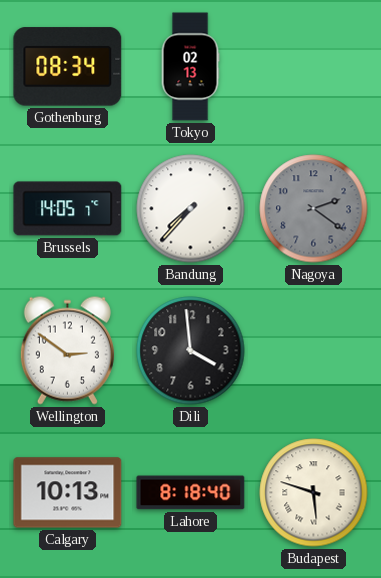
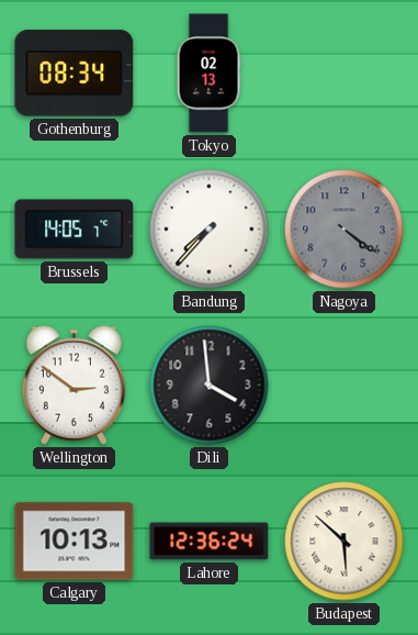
Nagoya: 2:21 -> 4:21
Lahore: 8:18 -> 12:36
Budapest: 5:48 -> 5:52
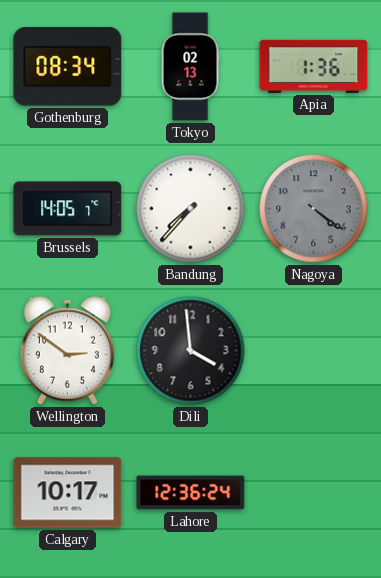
Apia: none -> 1:36
Calgary: 10:13 -> 10:17
Budapest: 5:52 -> none
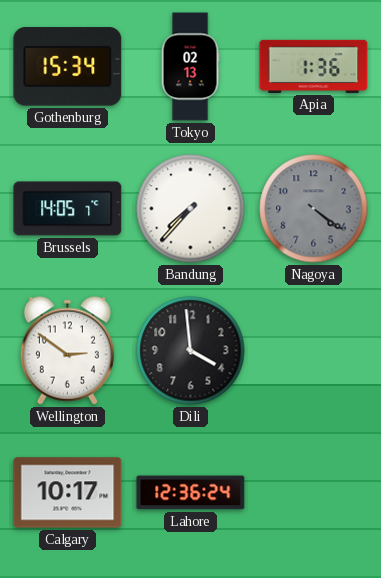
Gothenburg: 08:34 -> 15:34
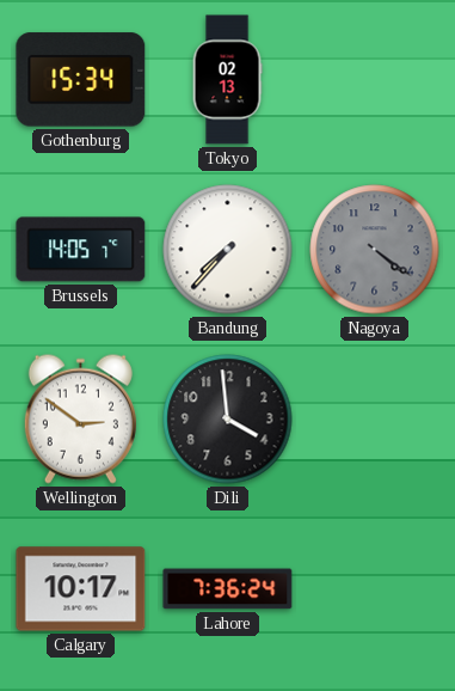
Apia: 1:36 -> none
Lahore: 12:36 -> 7:36
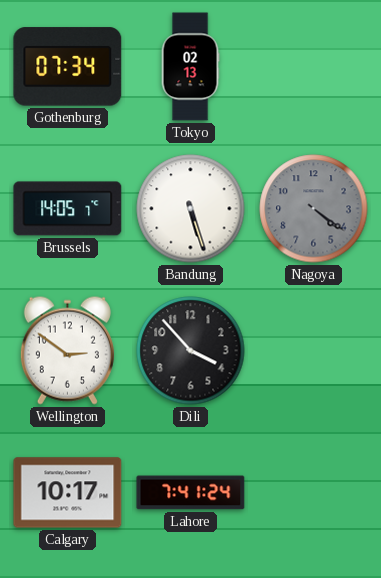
Gothenburg: 15:34 -> 07:34
Bandung: 7:37 -> 5:27
Dili: 3:59 -> 3:53
Lahore: 7:36 -> 7:41
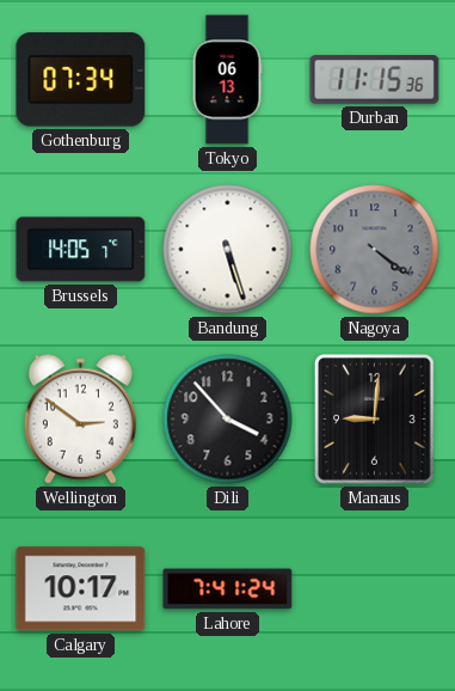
Tokyo: 02:13 -> 06:13
Durban: none -> 11:15
Manaus: none -> 9:01
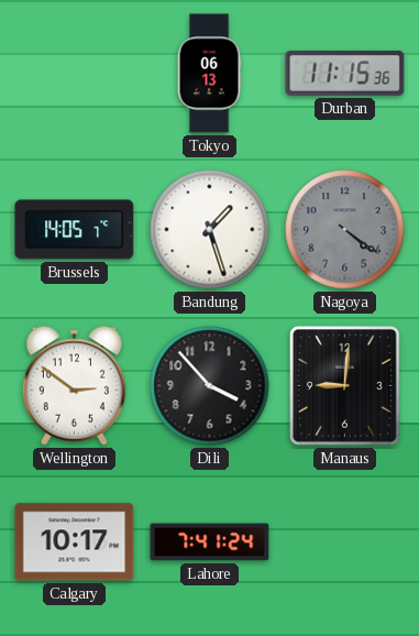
Gothenburg: 07:34 -> none
Bandung: 5:27 -> 1:27
